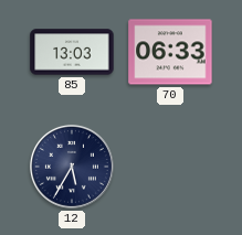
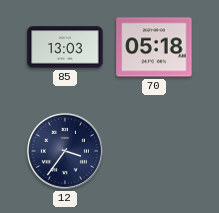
70: 06:33 -> 05:18
12: 5:35 -> 3:36
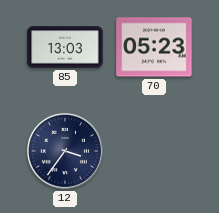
70: 05:18 -> 05:23
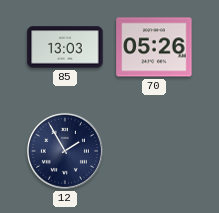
70: 05:23 -> 05:26
12: 3:36 -> 1:55
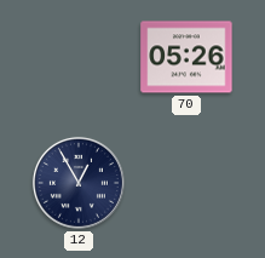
85: 13:03 -> none
12: 1:55 -> 12:55
